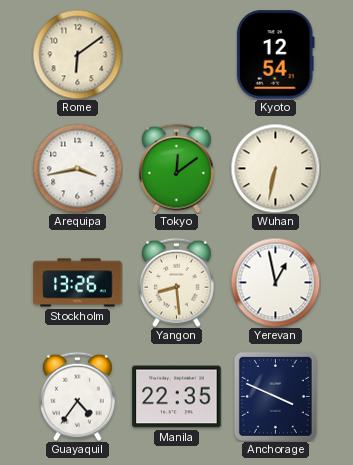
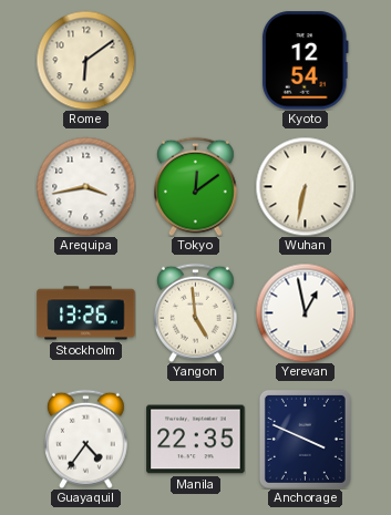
Yangon: 8:29 -> 4:59
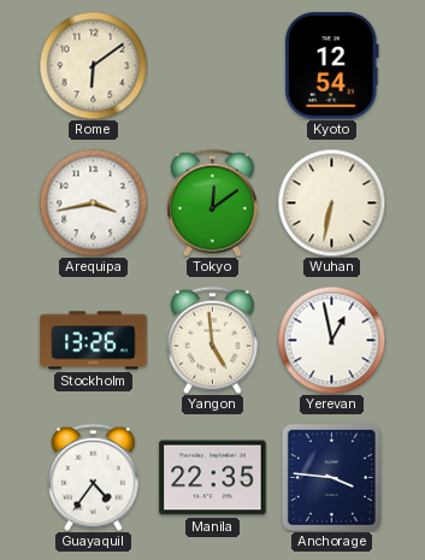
Anchorage: 3:49 -> 3:46
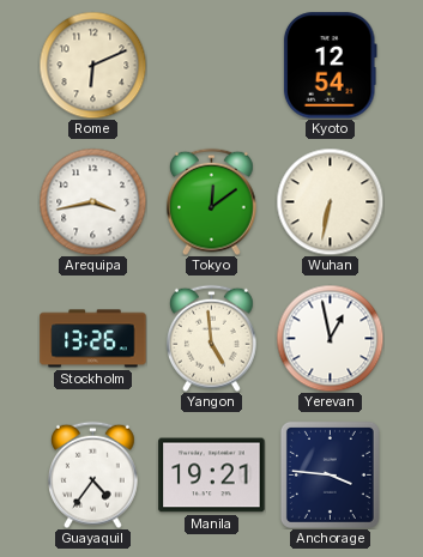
Rome: 6:09 -> 6:11
Manila: 22:35 -> 19:21
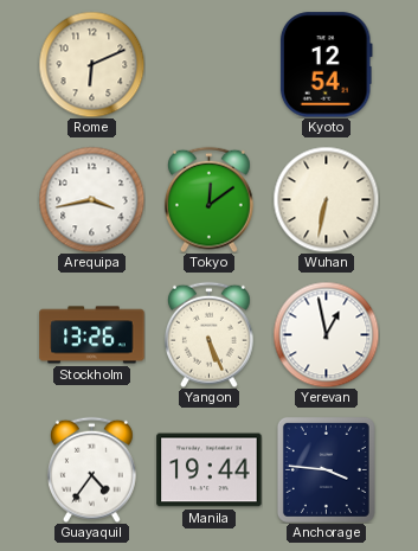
Yangon: 4:59 -> 5:26
Manila: 19:21 -> 19:44
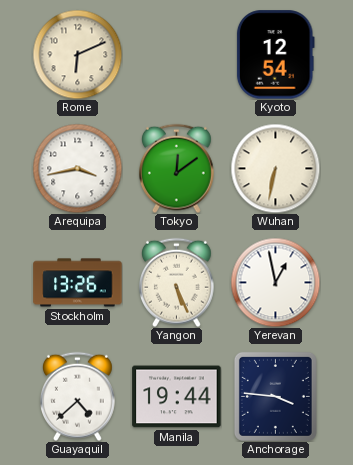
Guayaquil: 4:36 -> 4:38
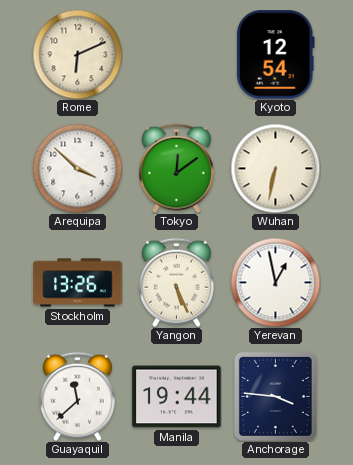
Arequipa: 3:43 -> 3:52
Guayaquil: 4:38 -> 11:38
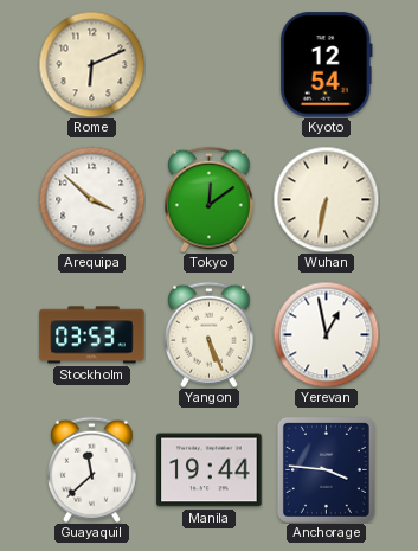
Stockholm: 13:26 -> 03:53
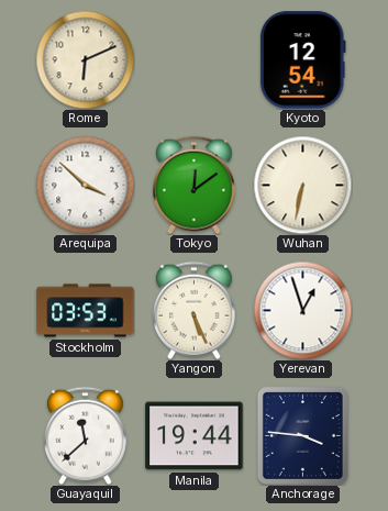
Yerevan: 12:58 -> 12:57
